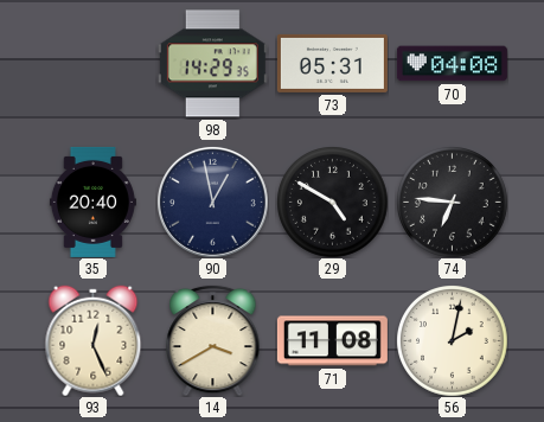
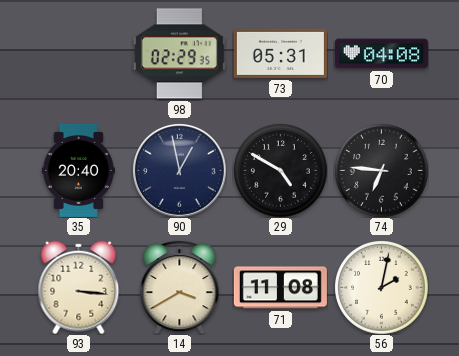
98: 14:29 -> 02:29
93: 12:26 -> 3:16
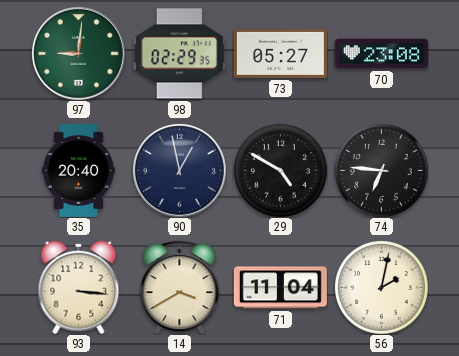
97: none -> 9:01
73: 05:31 -> 05:27
70: 04:08 -> 23:08
71: 11:08 -> 11:04
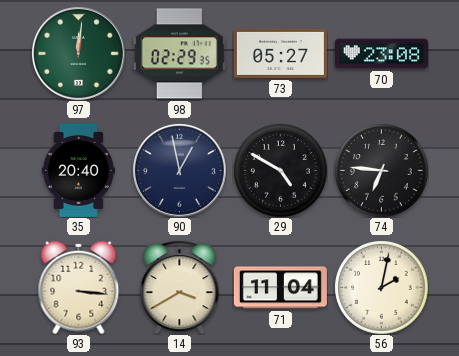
97: 9:01 -> 12:01
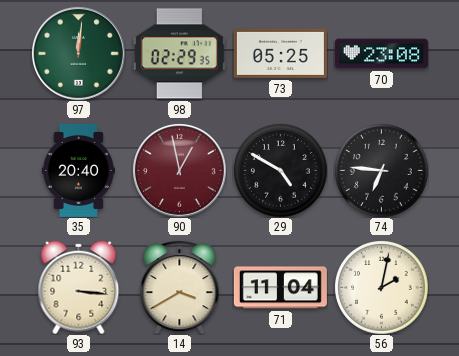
73: 05:27 -> 05:25
90 dial: navy -> burgundy
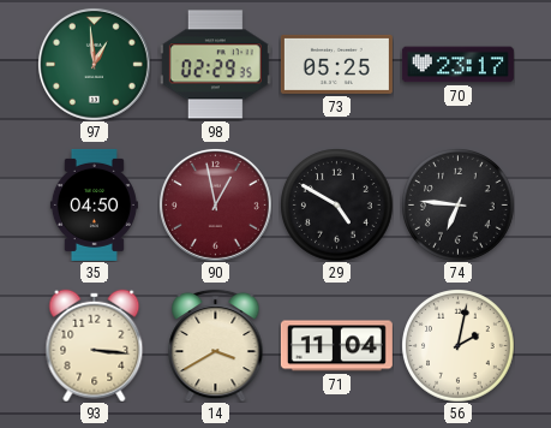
97: 12:01 -> 12:59
70: 23:08 -> 23:17
35: 20:40 -> 04:50
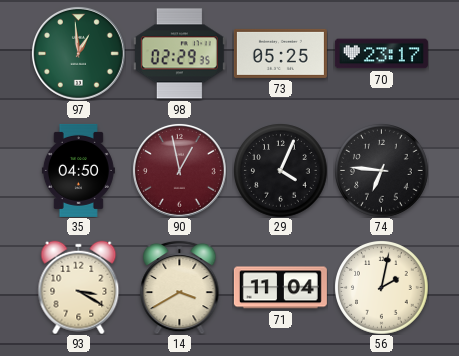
29: 4:50 -> 4:04
93: 3:16 -> 3:20
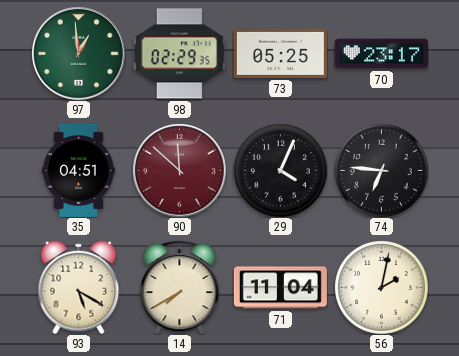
35: 04:50 -> 04:51
90: 12:58 -> 11:52
93: 3:20 -> 5:20
14: 3:40 -> 7:40
